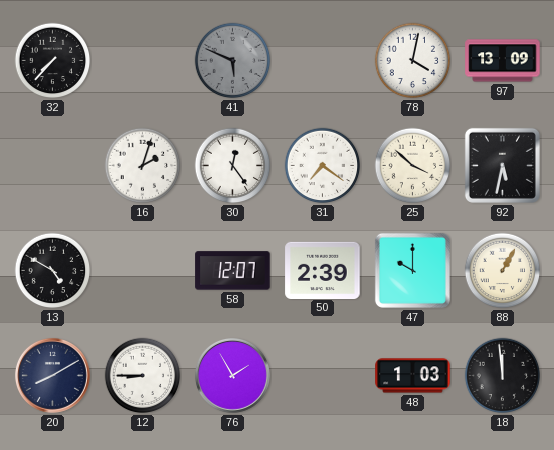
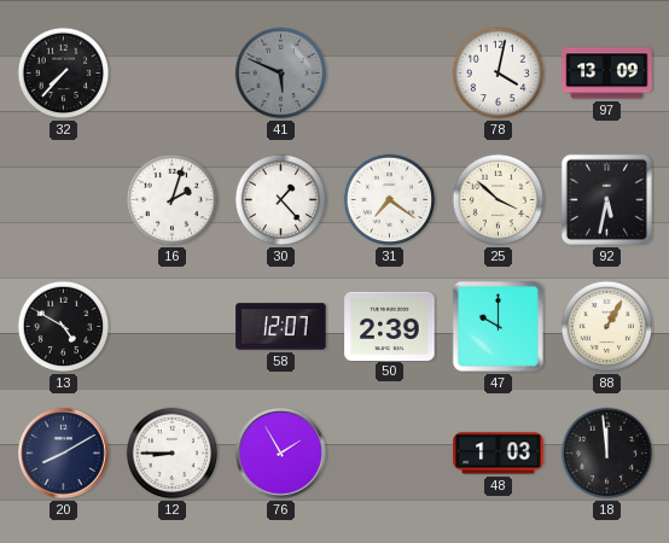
30: 12:24 -> 1:23
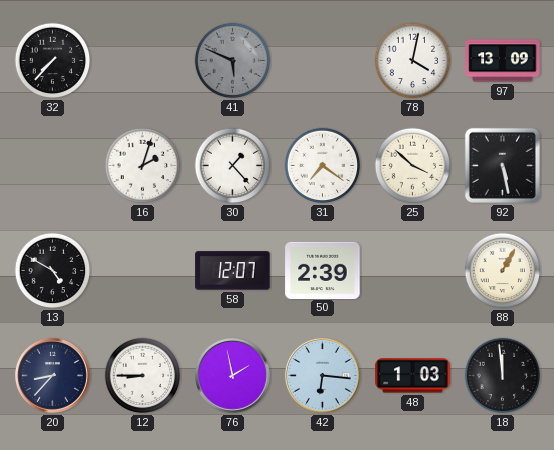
92: 5:32 -> 5:28
47: 10:00 -> none
20: 8:10 -> 8:37
76: 1:55 -> 1:58
42: none -> 6:16
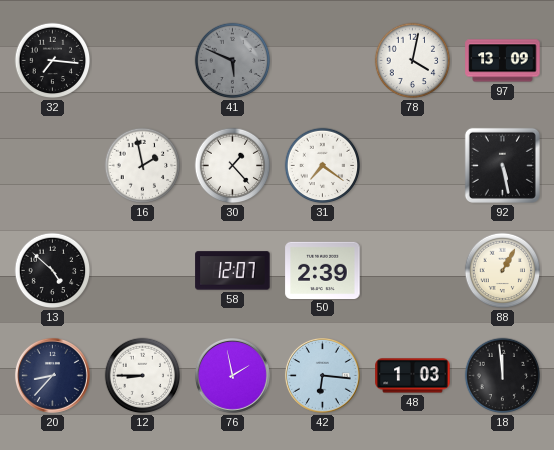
32: 7:37 -> 7:16
16: 2:03 -> 1:58
25: 3:52 -> none
13: 4:50 -> 4:52
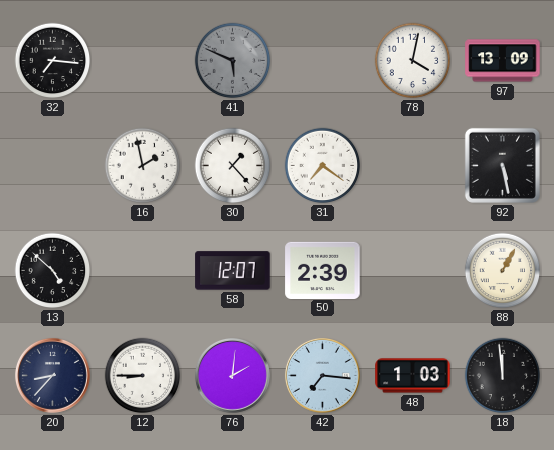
76: 1:58 -> 2:01
42: 6:16 -> 7:16
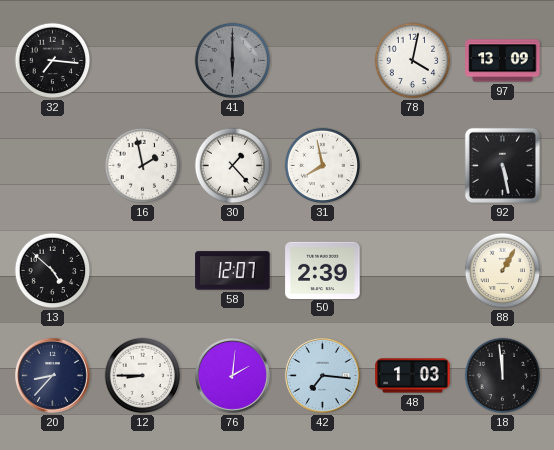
41: 5:49 -> 6:00
31: 7:21 -> 7:58
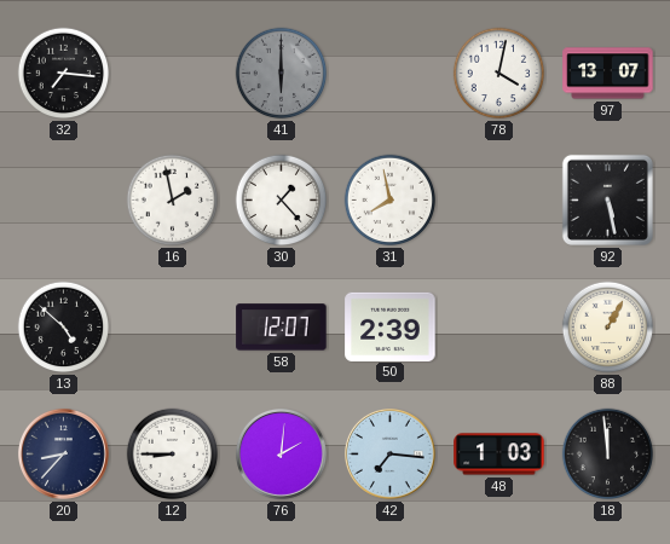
97: 13:09 -> 13:07
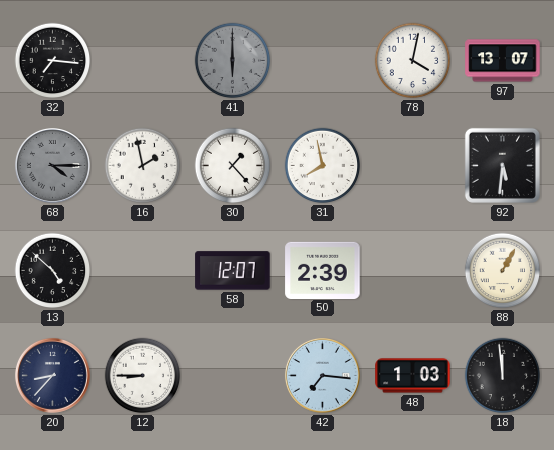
68: none -> 4:15
92: 5:28 -> 5:31
76: 2:01 -> none
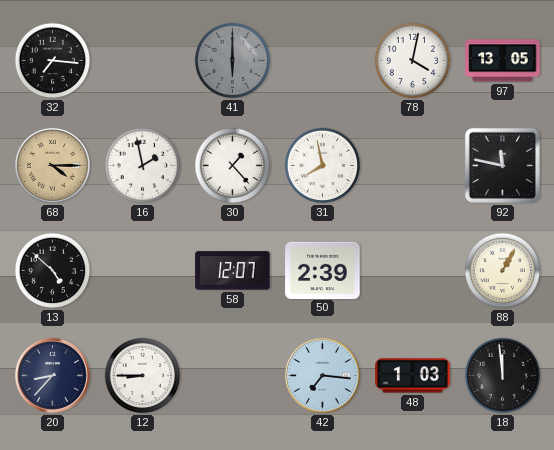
97: 13:07 -> 13:05
68 dial: grey -> champagne
92: 5:31 -> 11:47
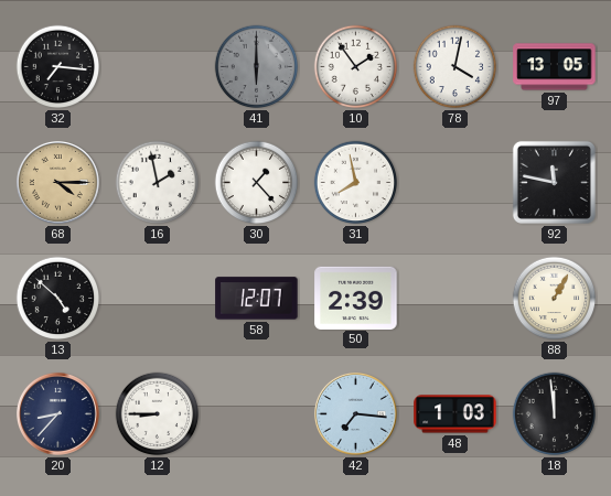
10: none -> 1:54
